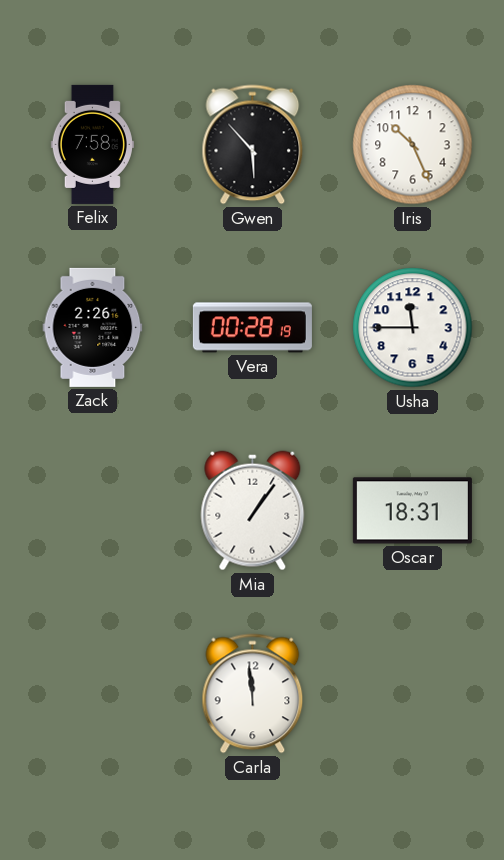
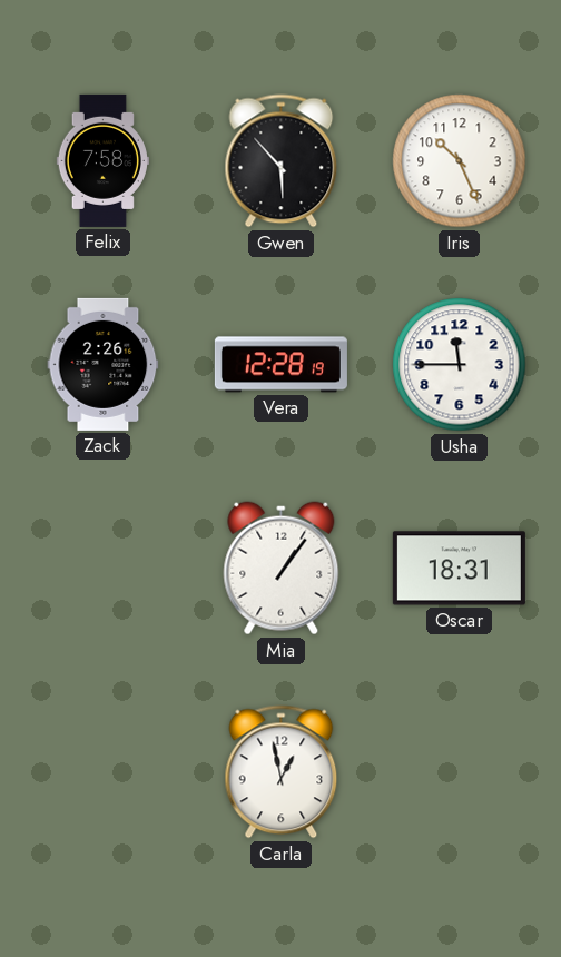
Vera: 00:28 -> 12:28
Carla: 11:59 -> 12:58
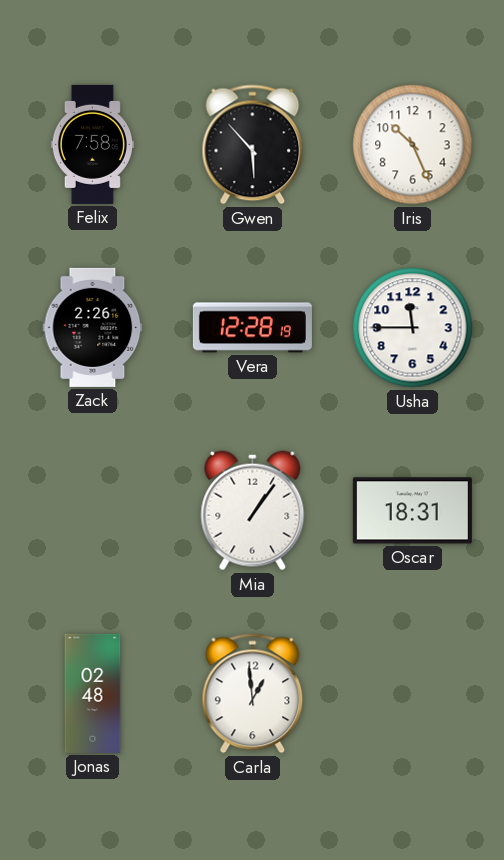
Jonas: none -> 02:48
Carla: 12:58 -> 12:59
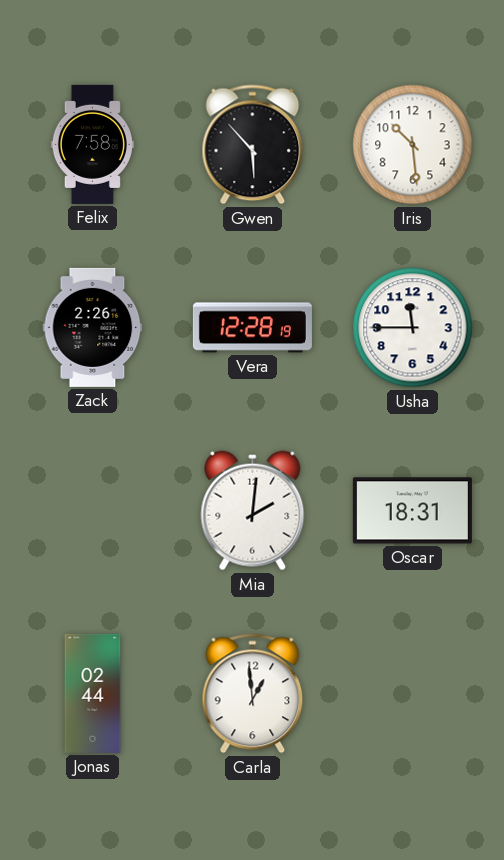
Iris: 10:26 -> 10:29
Mia: 1:06 -> 2:01
Jonas: 02:48 -> 02:44
